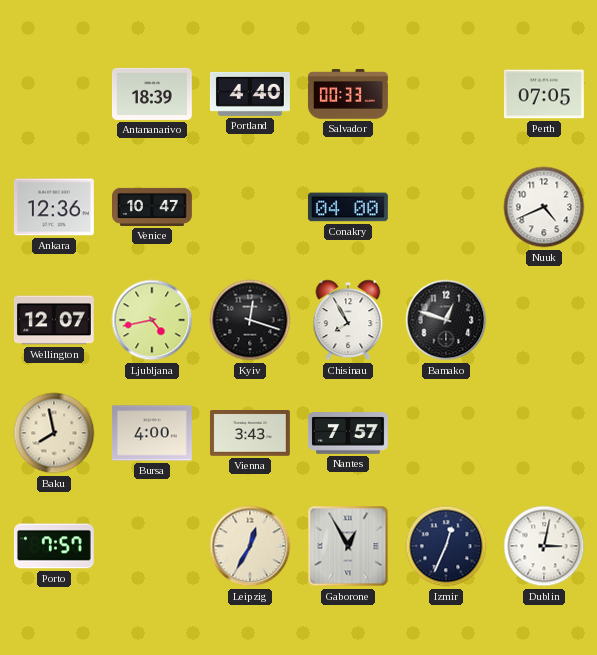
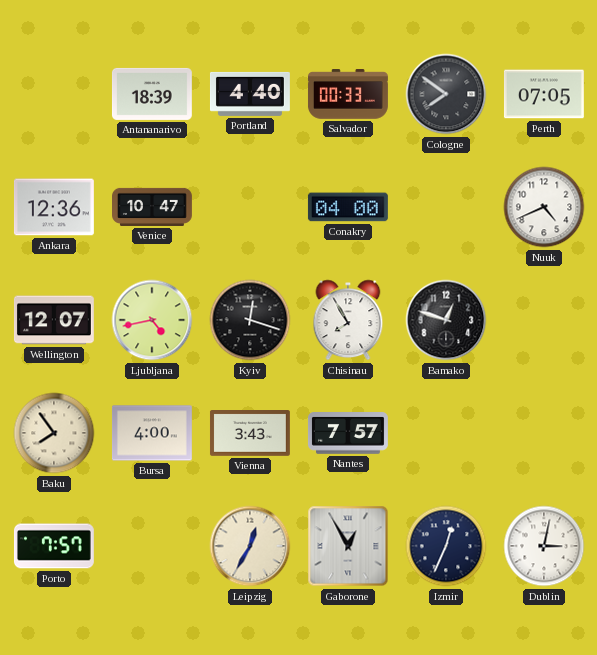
Cologne: none -> 7:51
Baku: 7:58 -> 7:54
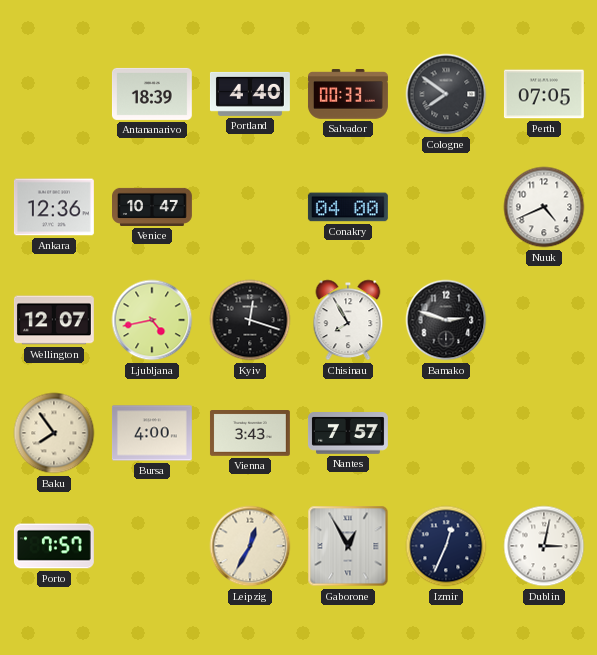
Bamako: 12:48 -> 2:48
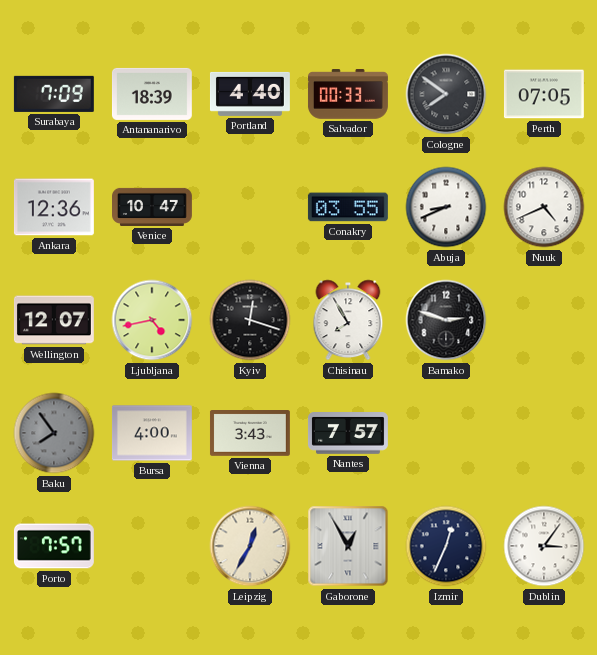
Surabaya: none -> 7:09
Conakry: 04:00 -> 03:55
Abuja: none -> 8:41
Baku dial: cream -> grey
Dublin: 3:02 -> 3:06
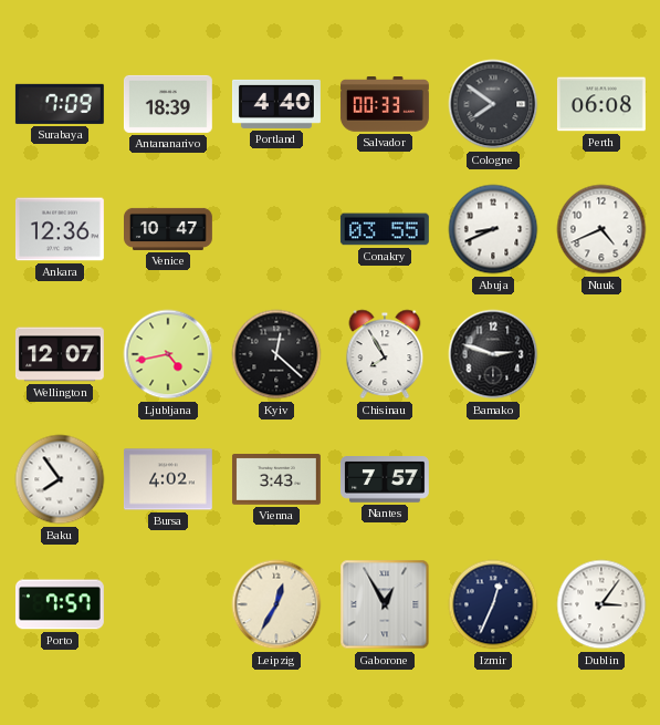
Perth: 07:05 -> 06:08
Kyiv: 12:18 -> 12:22
Baku dial: grey -> white
Bursa: 4:00 -> 4:02
